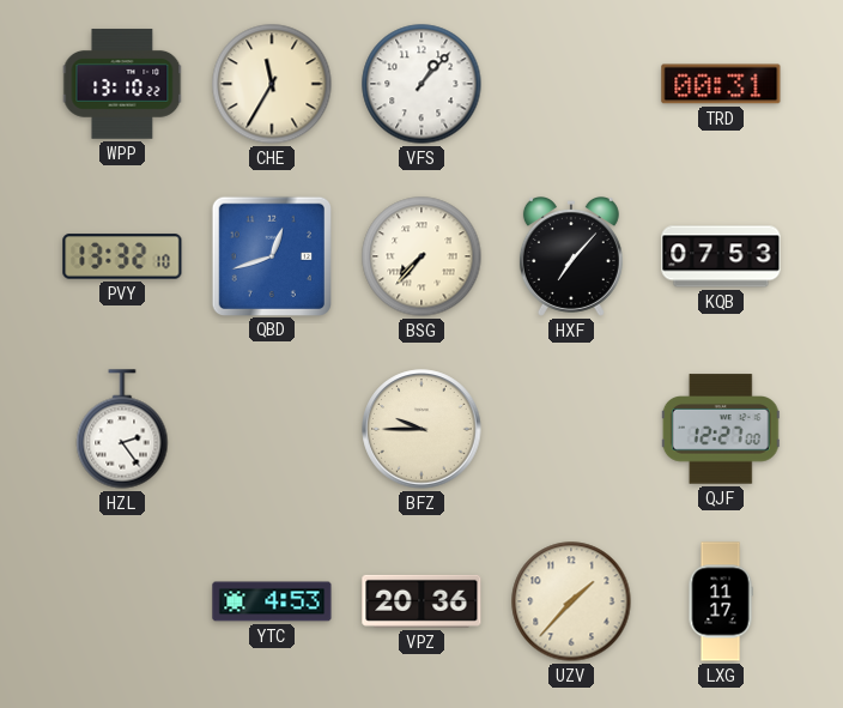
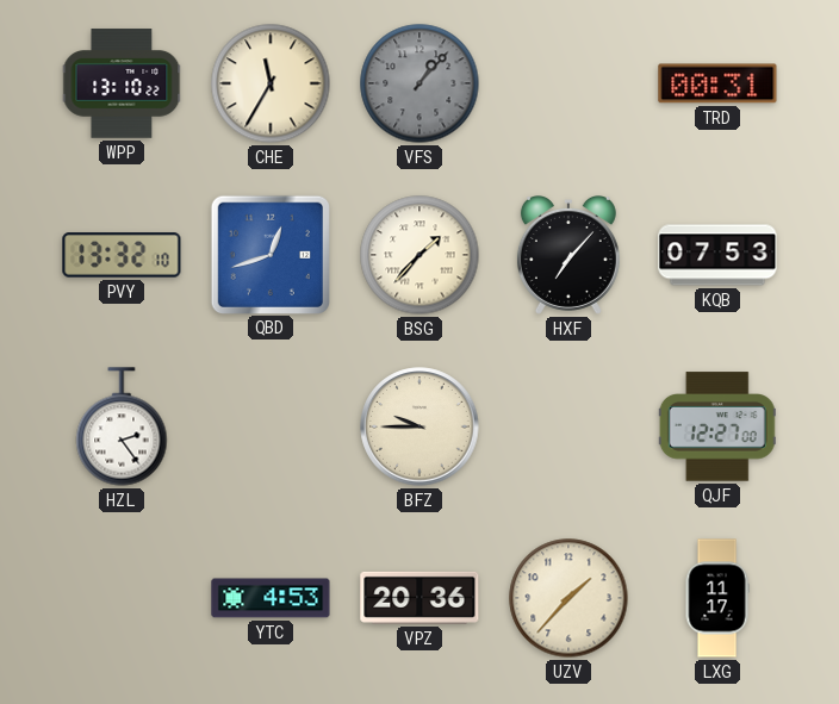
VFS dial: white -> grey
BSG: 7:37 -> 1:37
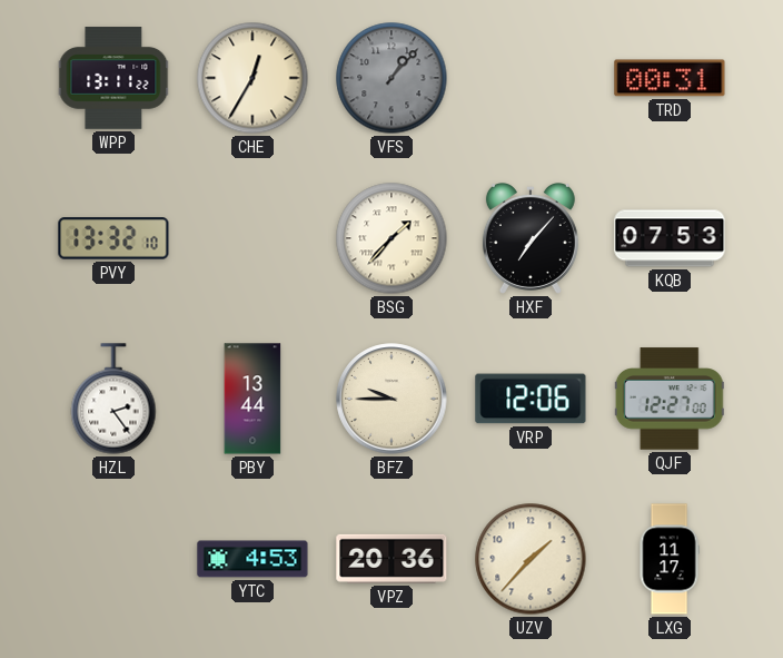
WPP: 13:10 -> 13:11
CHE: 11:35 -> 12:35
QBD: 12:42 -> none
PBY: none -> 13:44
VRP: none -> 12:06
